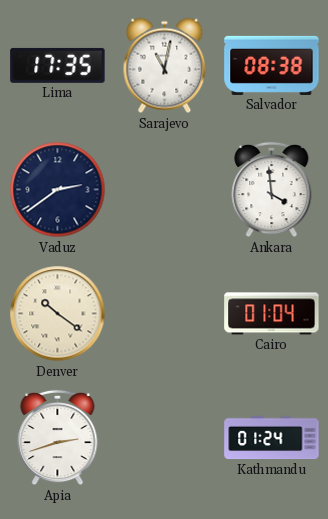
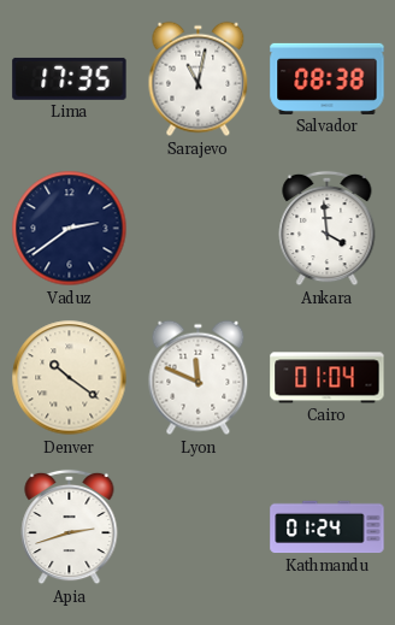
Lyon: none -> 11:49
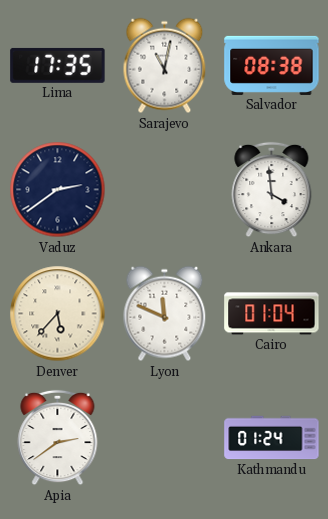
Denver: 10:21 -> 5:37
Apia: 2:42 -> 2:39
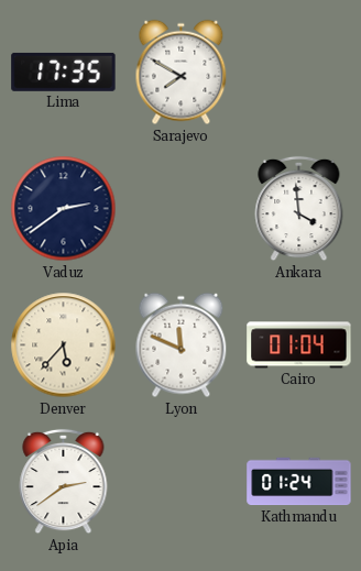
Sarajevo: 11:02 -> 7:50
Salvador: 08:38 -> none
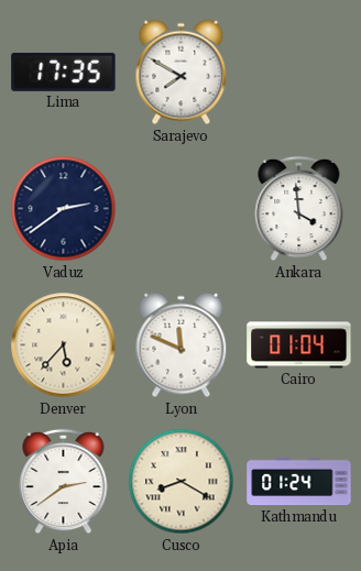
Cusco: none -> 8:20
